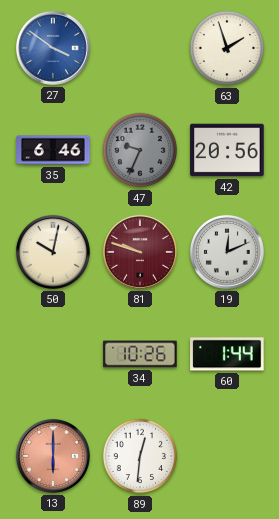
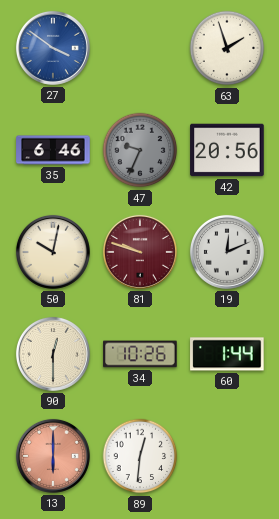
90: none -> 12:30
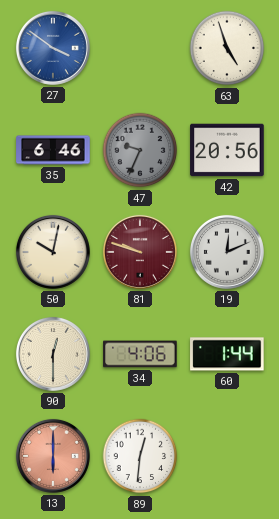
63: 1:57 -> 4:57
34: 10:26 -> 4:06
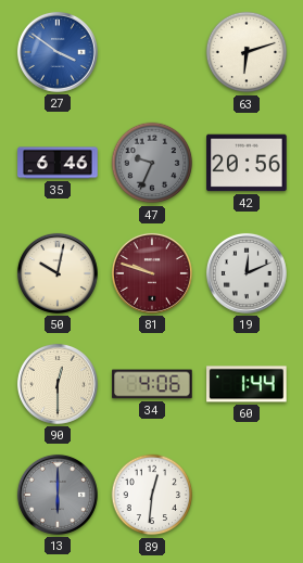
63: 4:57 -> 6:12
13 dial: salmon -> grey
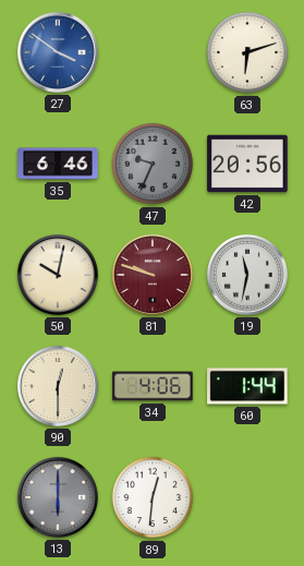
19: 12:11 -> 11:32
